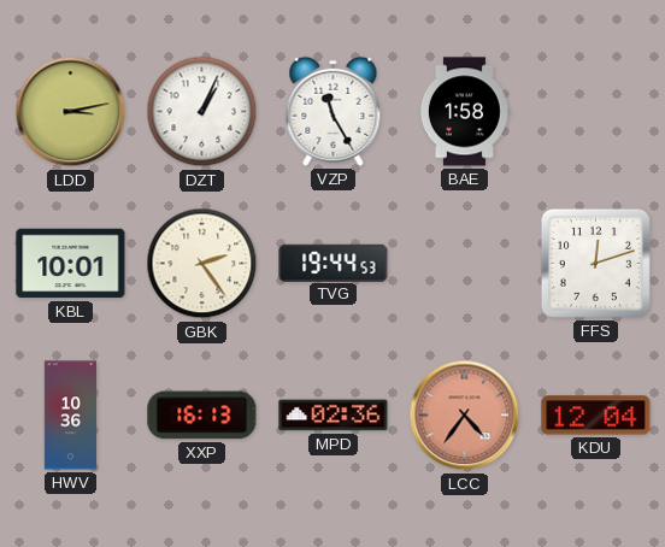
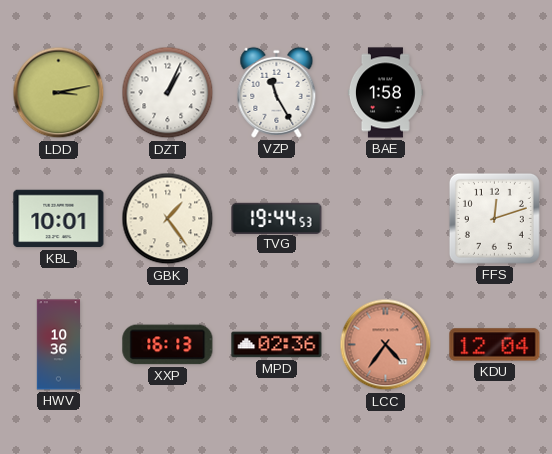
GBK: 2:24 -> 1:24
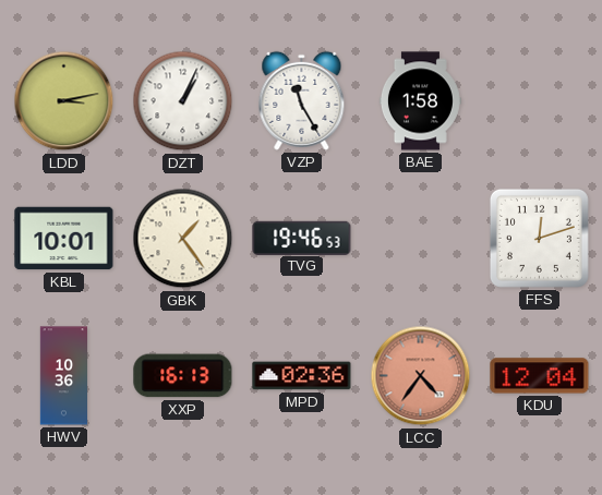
TVG: 19:44 -> 19:46
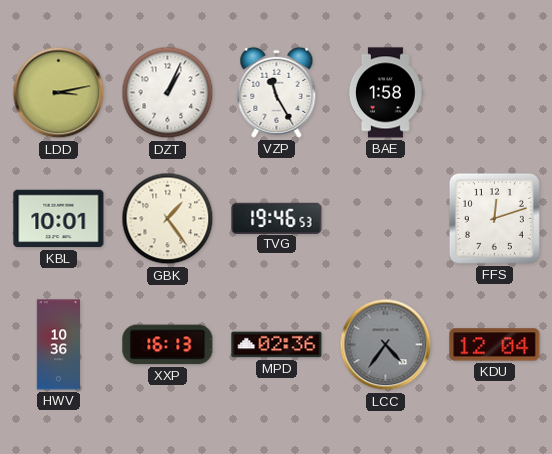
LCC dial: salmon -> grey
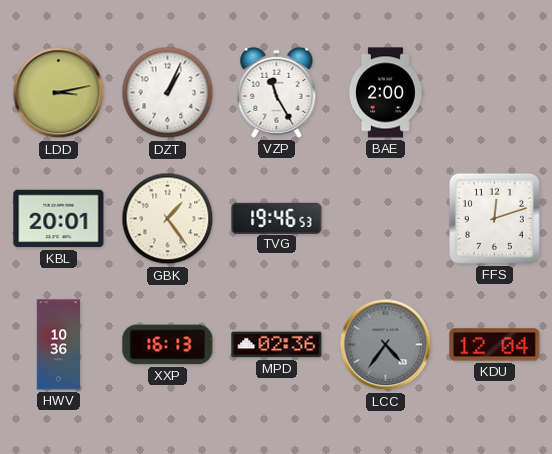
BAE: 1:58 -> 2:00
KBL: 10:01 -> 20:01
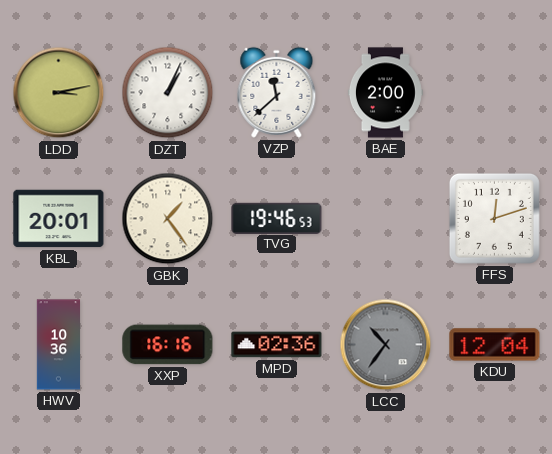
VZP: 11:25 -> 11:38
XXP: 16:13 -> 16:16
LCC: 4:36 -> 10:36
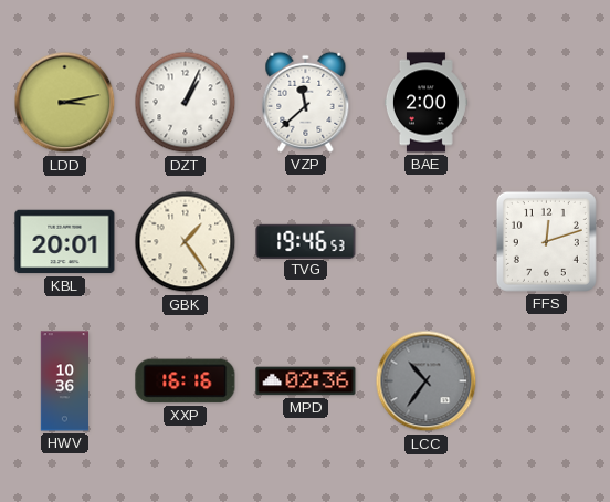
KDU: 12:04 -> none
